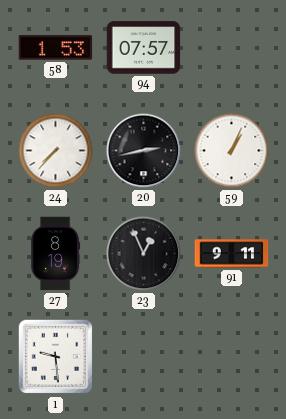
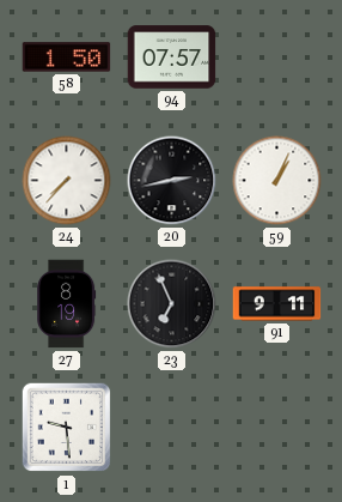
58: 1:53 -> 1:50
23: 12:56 -> 6:56
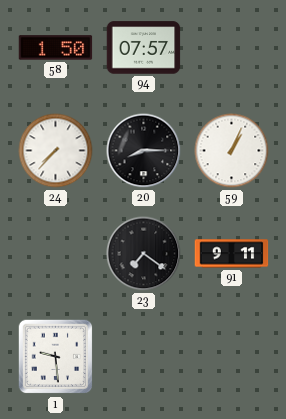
20: 2:43 -> 8:15
27: 8:19 -> none
23: 6:56 -> 7:21
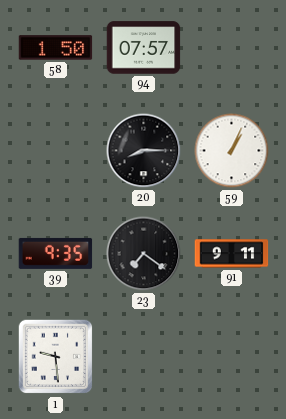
24: 7:37 -> none
39: none -> 9:35
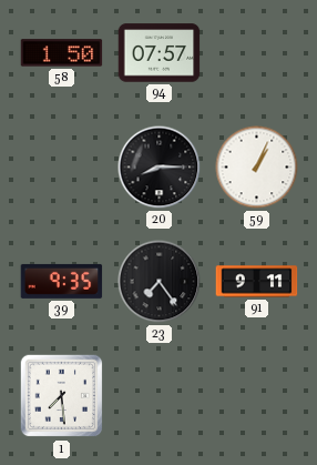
23: 7:21 -> 7:24
1: 9:29 -> 7:29
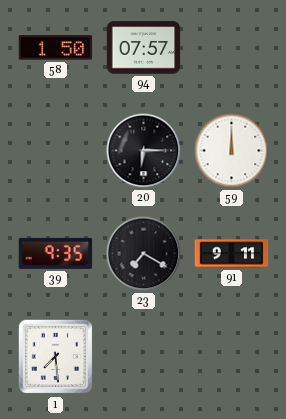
20: 8:15 -> 6:15
59: 1:04 -> 12:00
23: 7:24 -> 7:20
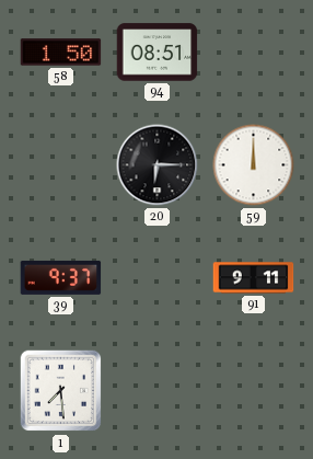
94: 07:57 -> 08:51
39: 9:35 -> 9:37
23: 7:20 -> none
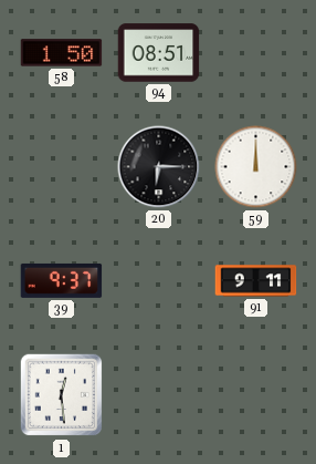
1: 7:29 -> 12:29
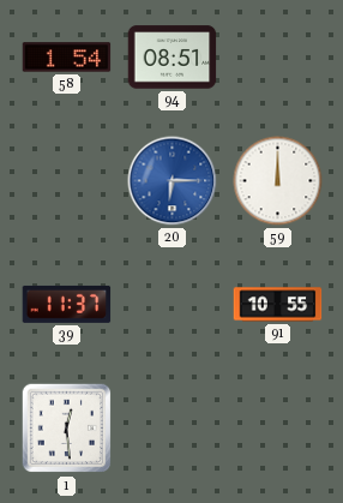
58: 1:50 -> 1:54
20 dial: black -> blue
39: 9:37 -> 11:37
91: 9:11 -> 10:55
